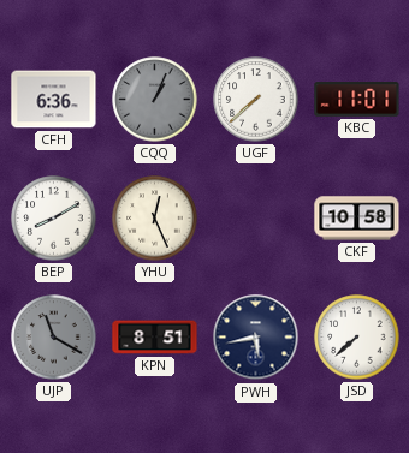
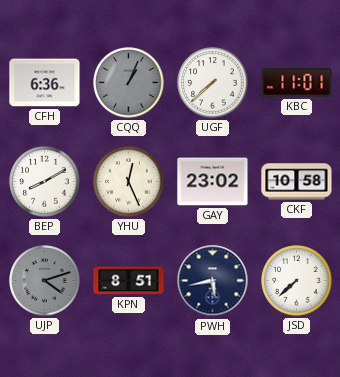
GAY: none -> 23:02
UJP: 11:20 -> 4:12
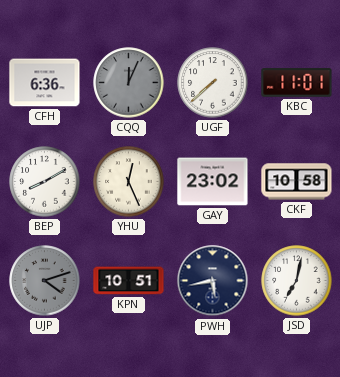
CQQ: 1:04 -> 12:04
KPN: 8:51 -> 10:51
JSD: 7:38 -> 7:02
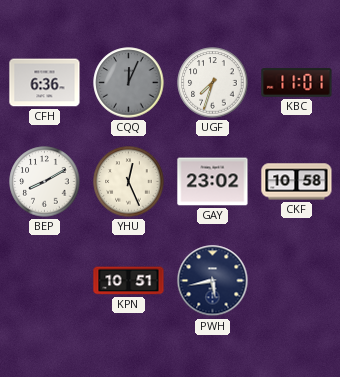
UGF: 7:38 -> 7:33
UJP: 4:12 -> none
JSD: 7:02 -> none
